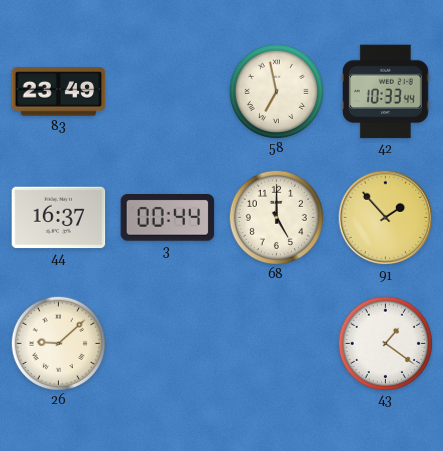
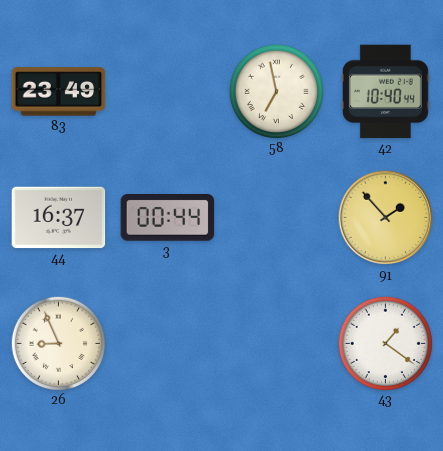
42: 10:33 -> 10:40
68: 5:00 -> none
26: 9:08 -> 8:56
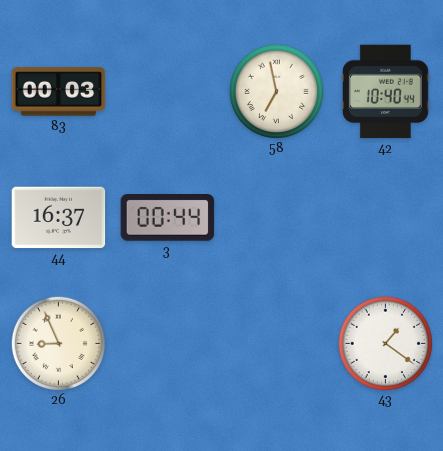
83: 23:49 -> 00:03
91: 1:53 -> none
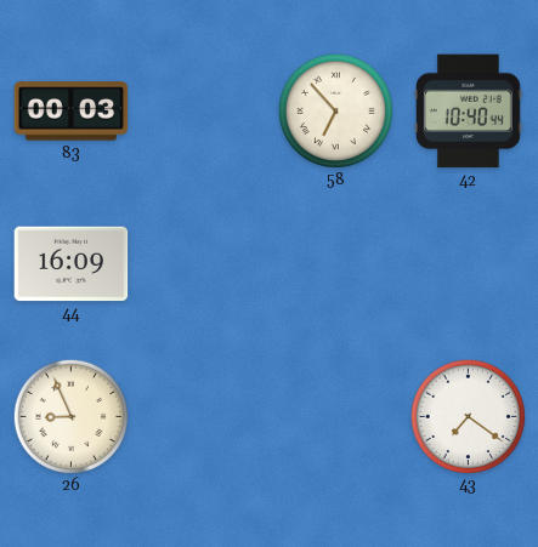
58: 6:58 -> 6:53
44: 16:37 -> 16:09
3: 00:44 -> none
43: 1:21 -> 7:21
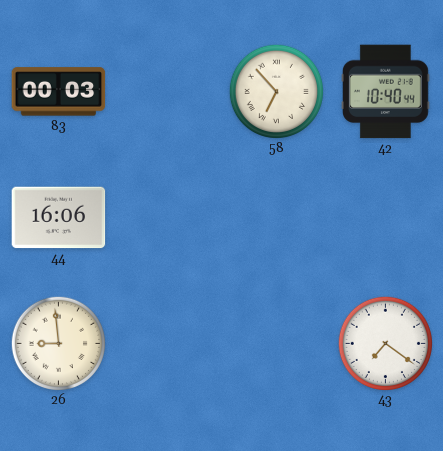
44: 16:09 -> 16:06
26: 8:56 -> 8:59
